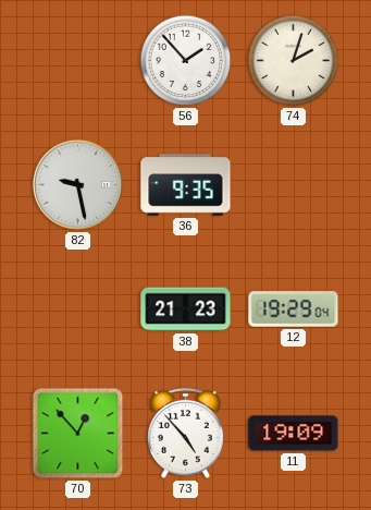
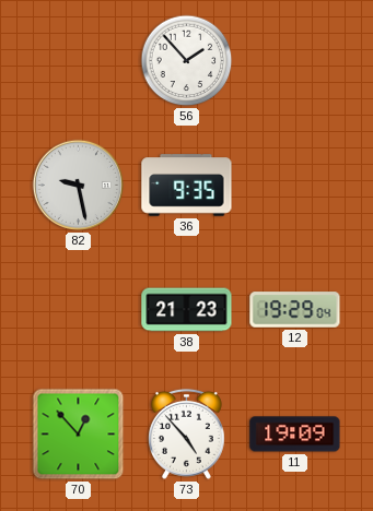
74: 2:03 -> none
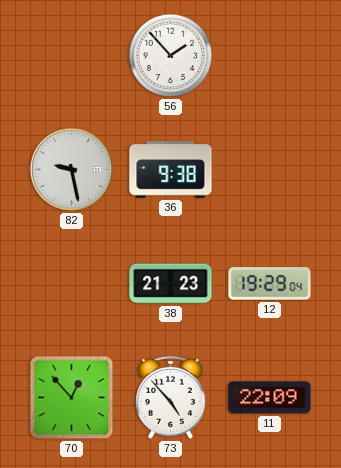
36: 9:35 -> 9:38
11: 19:09 -> 22:09
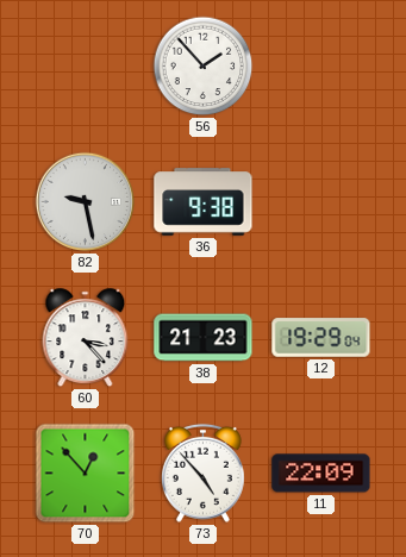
60: none -> 3:23
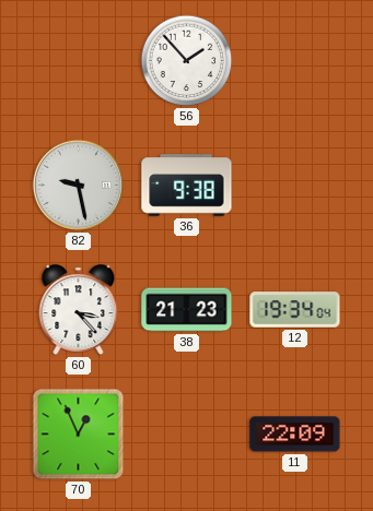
12: 19:29 -> 19:34
70: 12:53 -> 12:56
73: 4:53 -> none
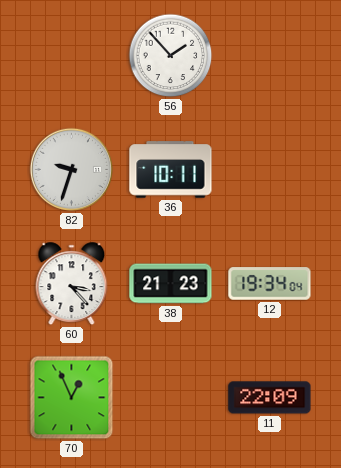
82: 9:28 -> 9:33
36: 9:38 -> 10:11
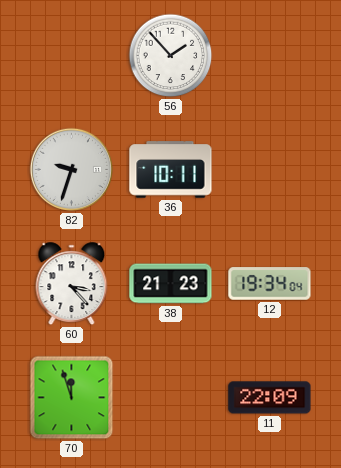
70: 12:56 -> 11:57
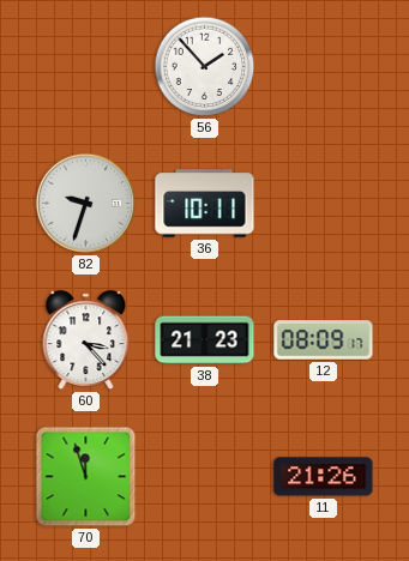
12: 19:34 -> 08:09
11: 22:09 -> 21:26
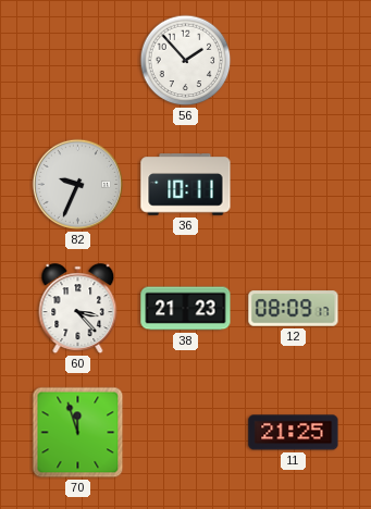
82: 9:33 -> 9:34
11: 21:26 -> 21:25
